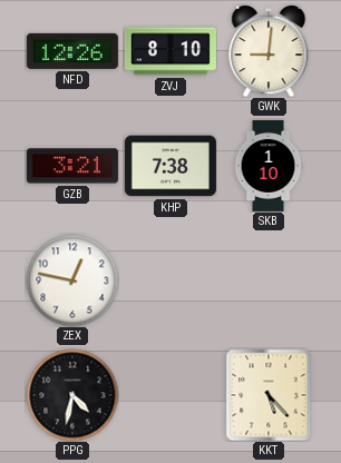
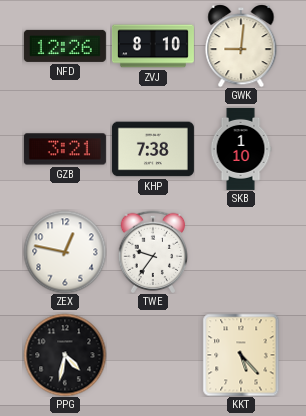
TWE: none -> 9:36
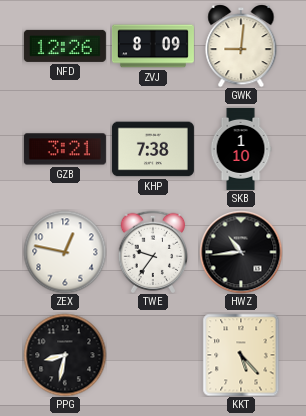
ZVJ: 8:10 -> 8:09
HWZ: none -> 10:44
PPG: 4:32 -> 8:32
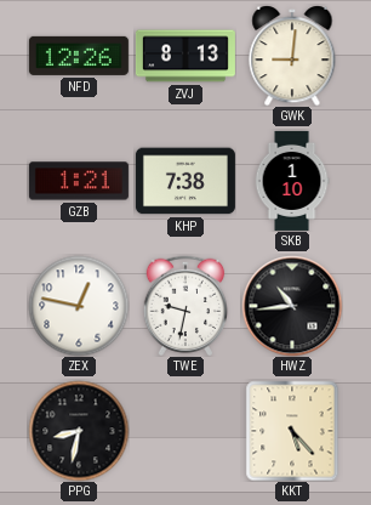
ZVJ: 8:09 -> 8:13
GZB: 3:21 -> 1:21
TWE: 9:36 -> 9:32
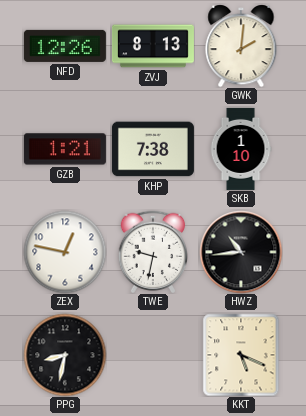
GWK: 9:01 -> 2:01
KKT: 5:23 -> 5:19
